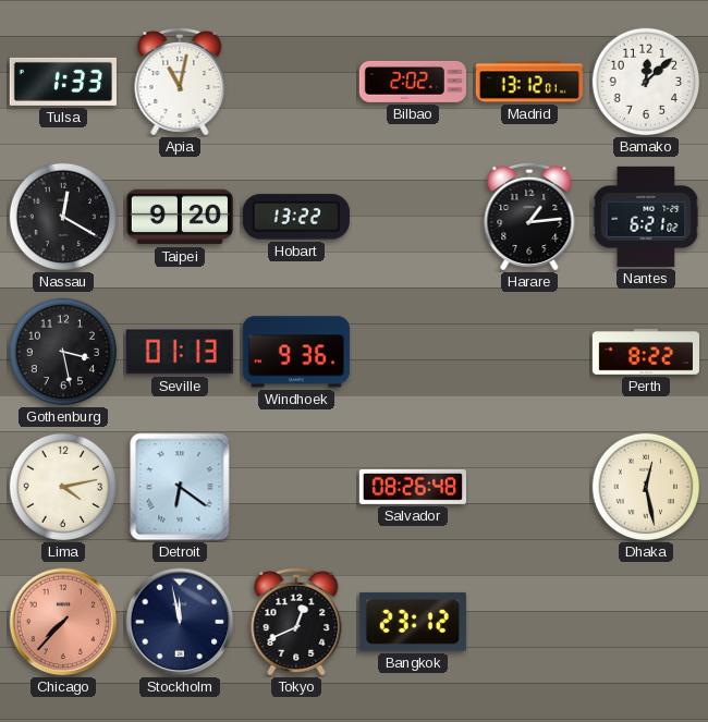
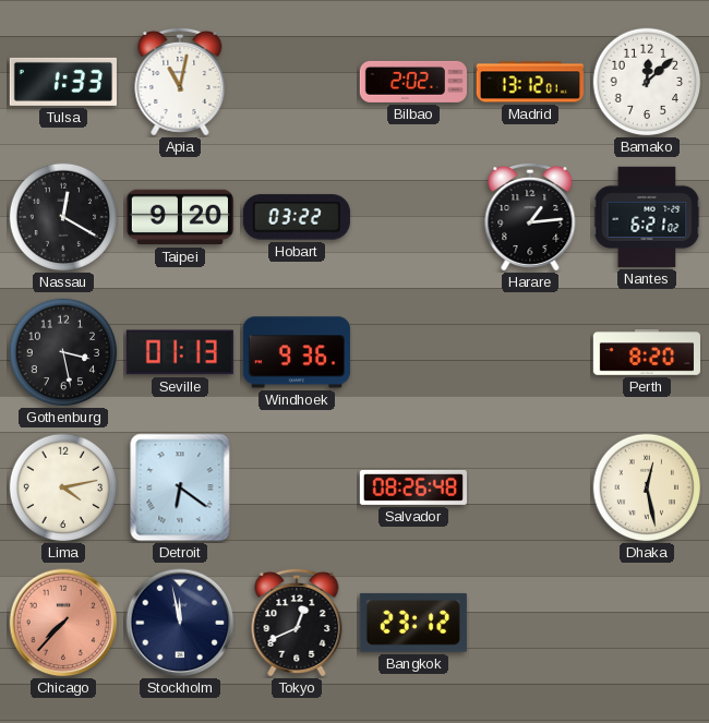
Hobart: 13:22 -> 03:22
Perth: 8:22 -> 8:20
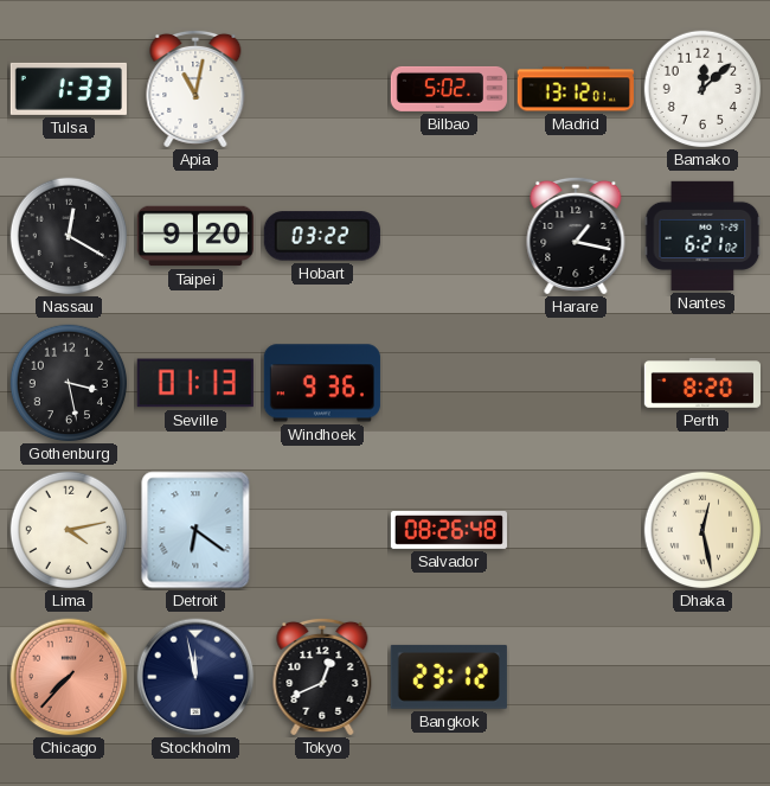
Bilbao: 2:02 -> 5:02
Harare: 1:14 -> 1:17
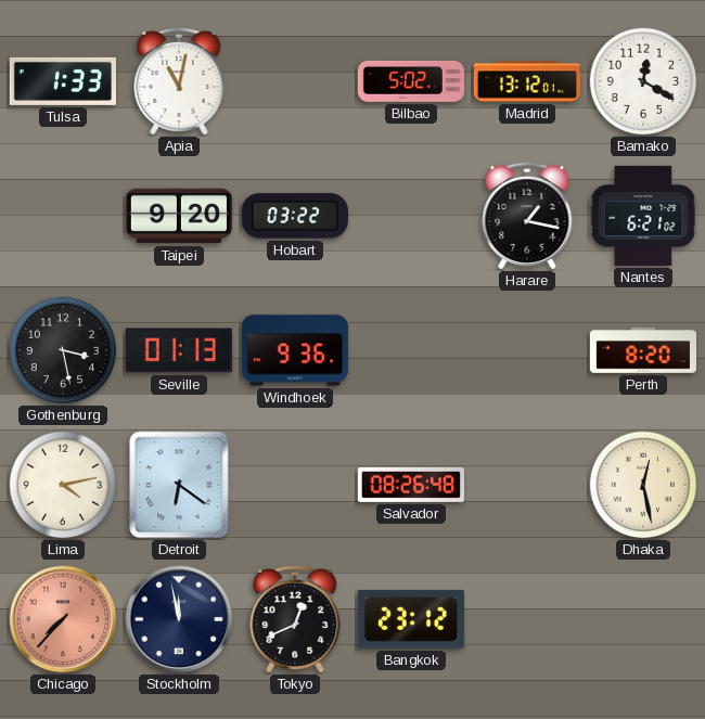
Bamako: 12:08 -> 12:20
Nassau: 12:20 -> none
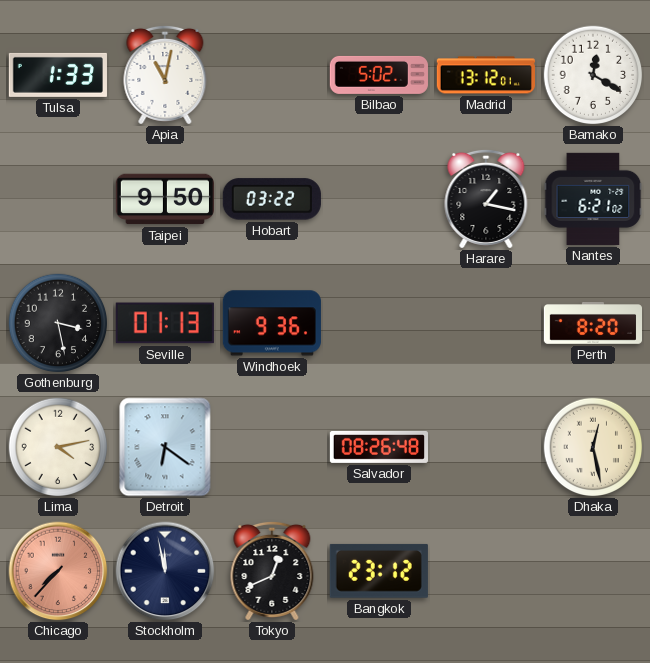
Taipei: 9:20 -> 9:50
